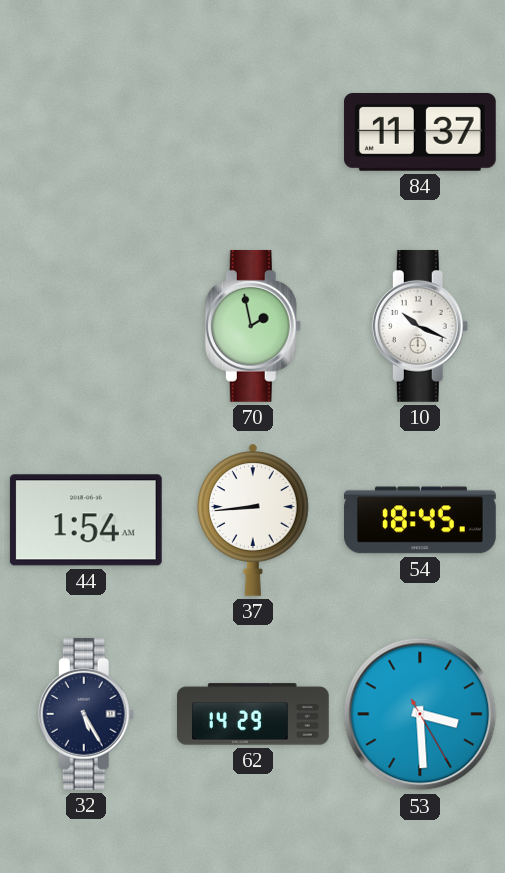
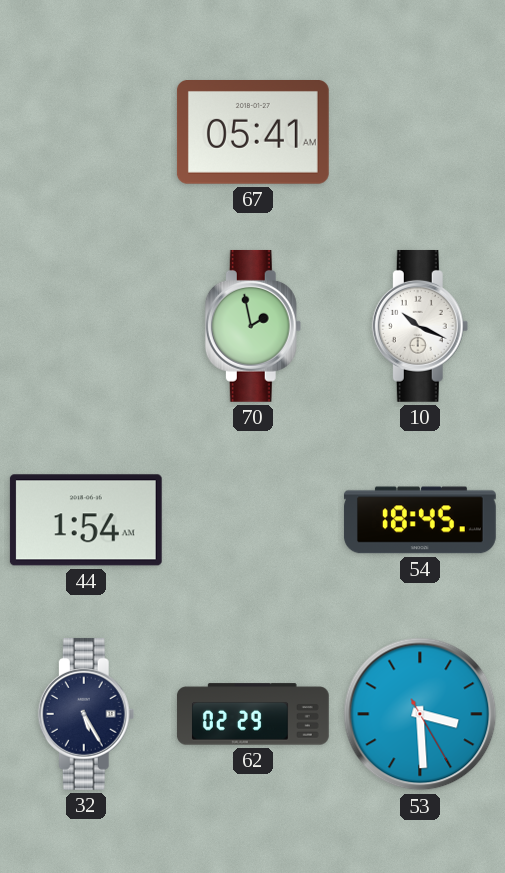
67: none -> 05:41
84: 11:37 -> none
37: 8:44 -> none
62: 14:29 -> 02:29
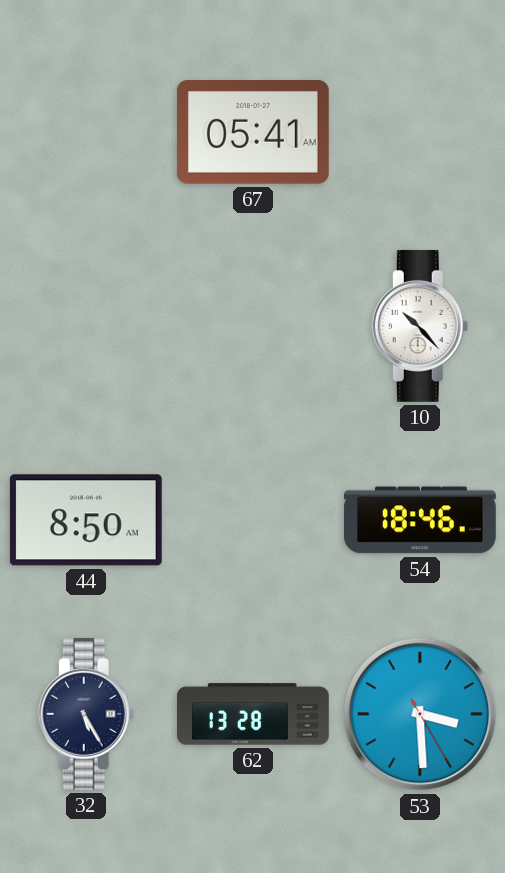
70: 1:58 -> none
10: 10:19 -> 10:23
44: 1:54 -> 8:50
54: 18:45 -> 18:46
62: 02:29 -> 13:28
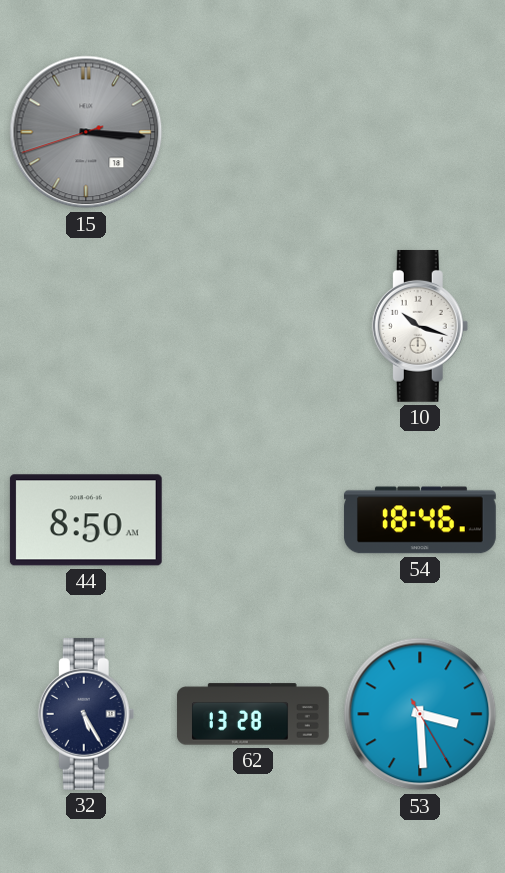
15: none -> 3:15
67: 05:41 -> none
10: 10:23 -> 10:18
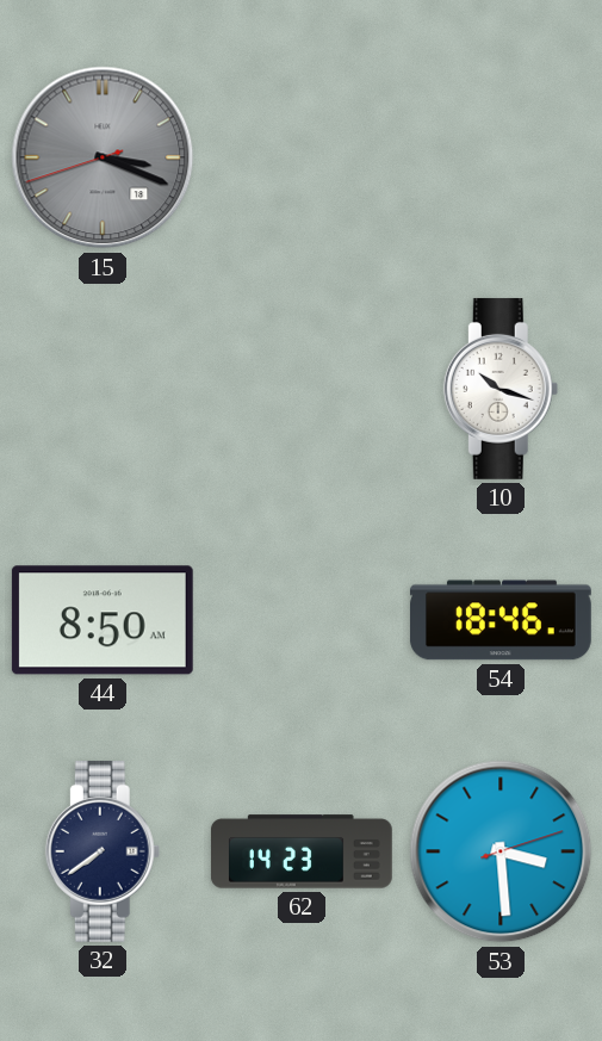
15: 3:15 -> 3:18
32: 5:25 -> 7:39
62: 13:28 -> 14:23
53: 3:29:25 -> 3:29:12
